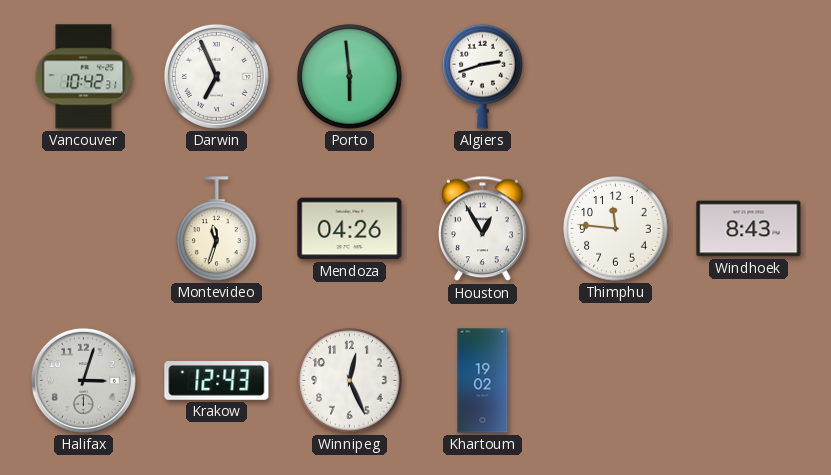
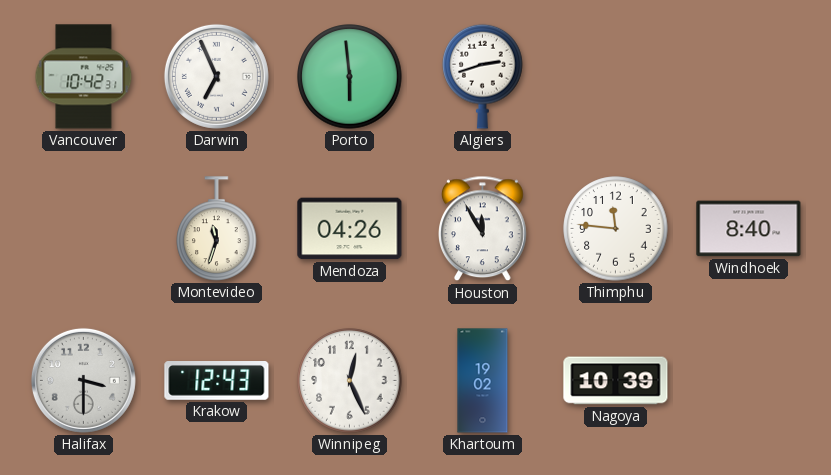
Houston: 12:55 -> 11:55
Windhoek: 8:43 -> 8:40
Halifax: 3:03 -> 3:30
Nagoya: none -> 10:39
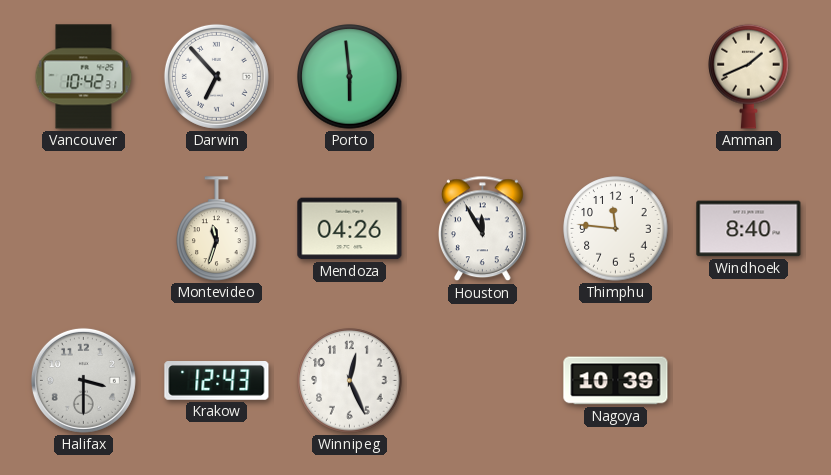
Darwin: 6:56 -> 6:53
Algiers: 2:42 -> none
Amman: none -> 1:41
Khartoum: 19:02 -> none
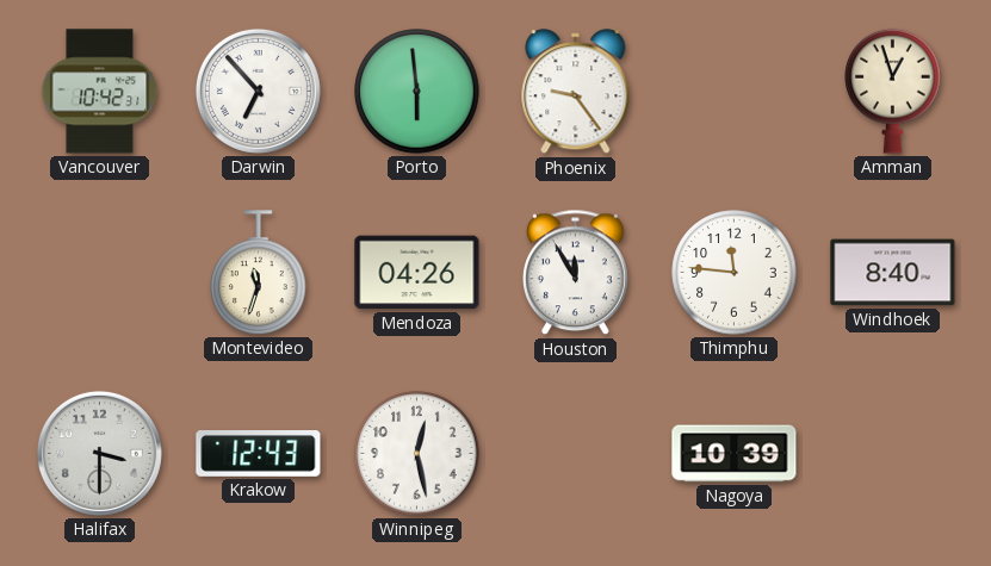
Phoenix: none -> 9:24
Amman: 1:41 -> 12:57
Winnipeg: 12:26 -> 12:28
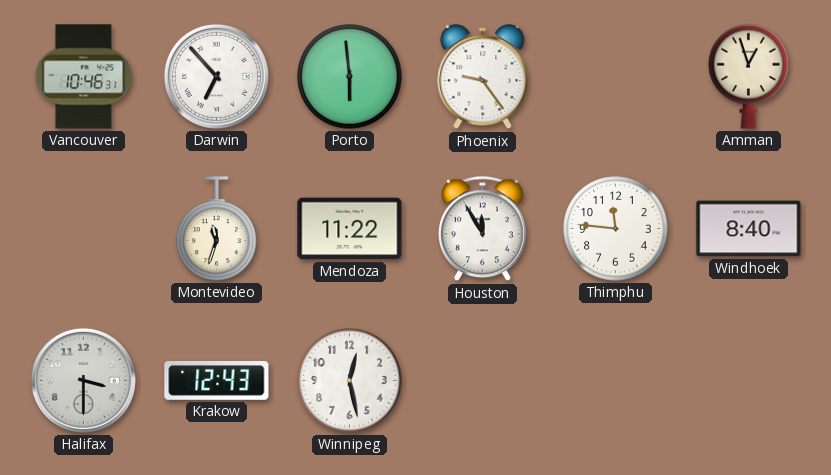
Vancouver: 10:42 -> 10:46
Mendoza: 04:26 -> 11:22
Nagoya: 10:39 -> none
